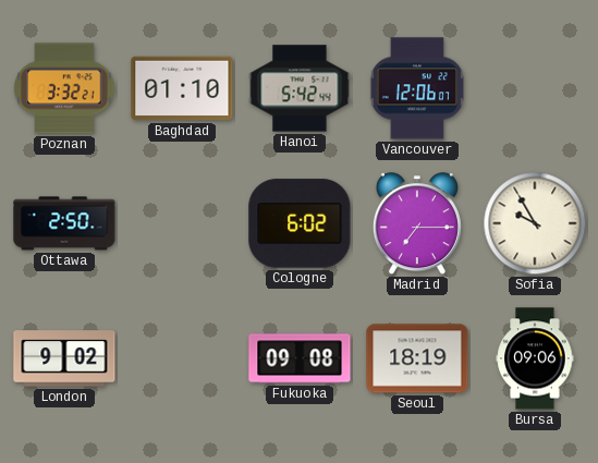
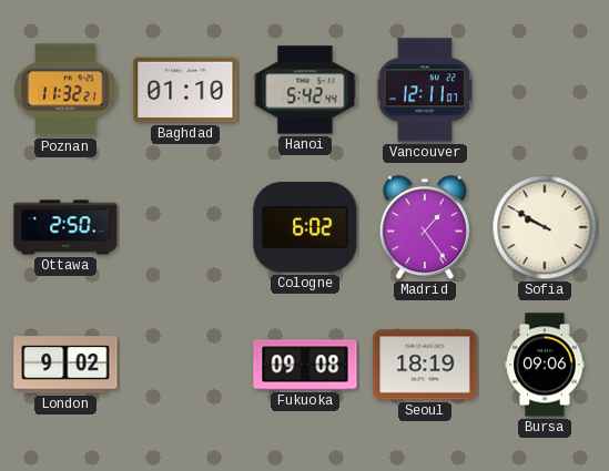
Poznan: 3:32 -> 11:32
Vancouver: 12:06 -> 12:11
Madrid: 7:15 -> 1:24
Sofia: 9:55 -> 9:50
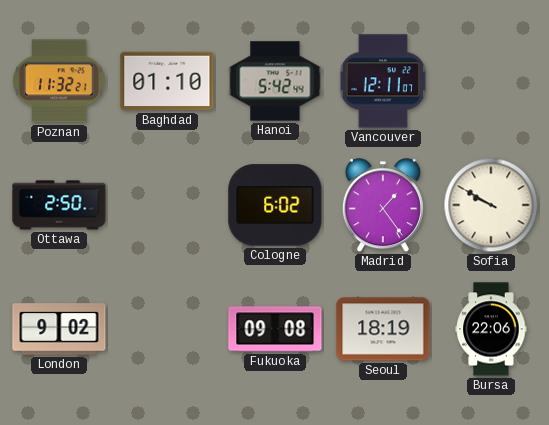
Bursa: 09:06 -> 22:06
